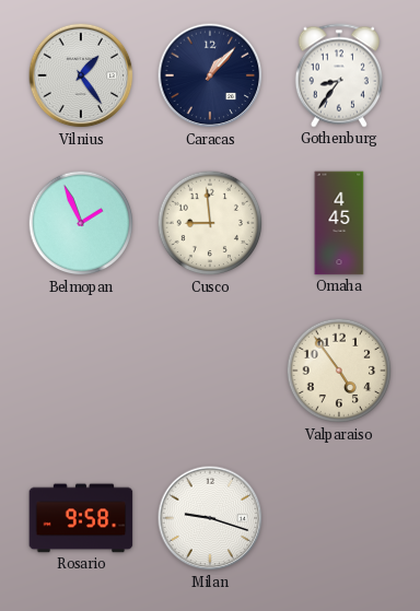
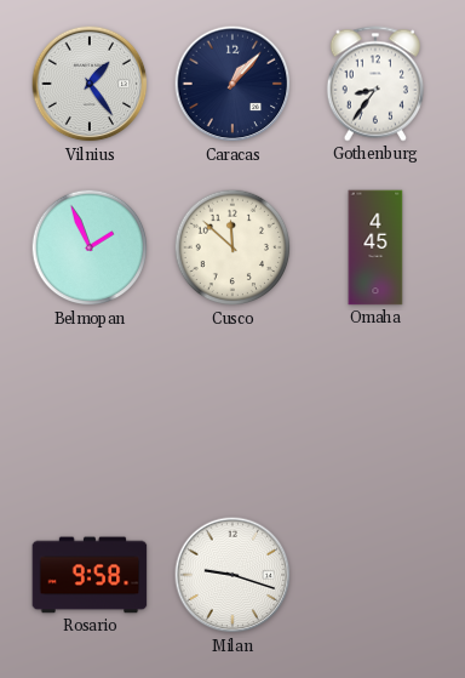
Cusco: 8:59 -> 11:52
Valparaiso: 4:54 -> none
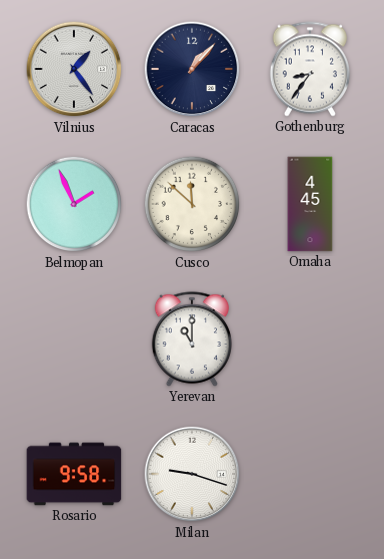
Yerevan: none -> 11:00
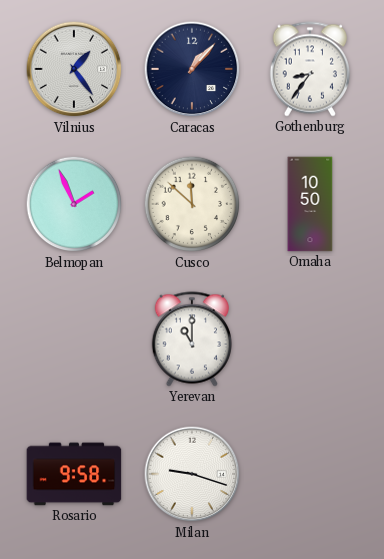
Omaha: 4:45 -> 10:50
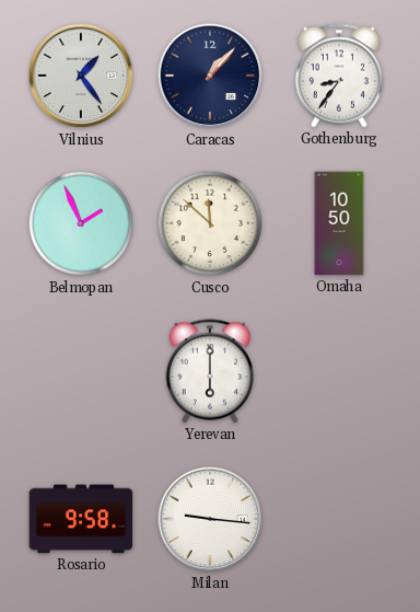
Yerevan: 11:00 -> 6:00
Milan: 9:18 -> 9:16
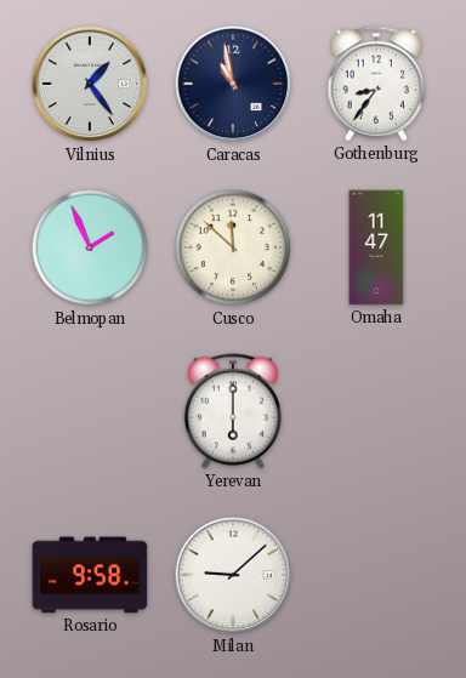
Caracas: 1:07 -> 10:58
Omaha: 10:50 -> 11:47
Milan: 9:16 -> 9:08
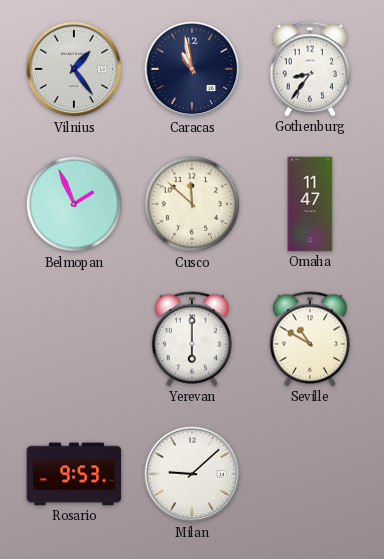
Seville: none -> 10:50
Rosario: 9:58 -> 9:53
